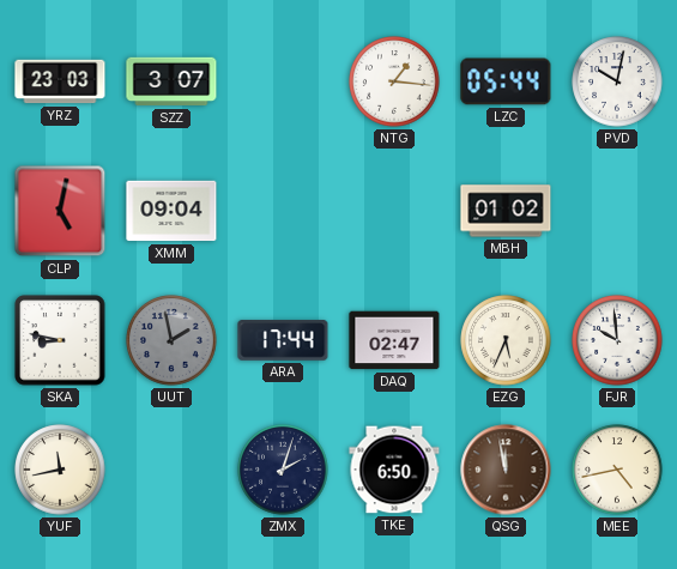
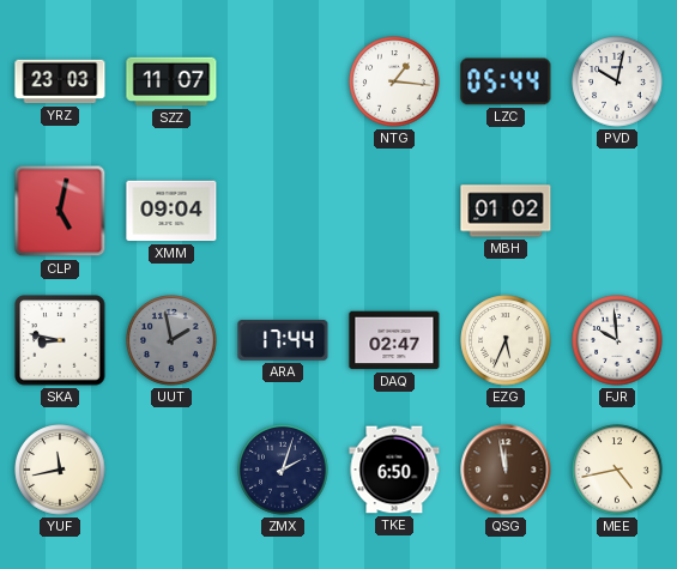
SZZ: 3:07 -> 11:07
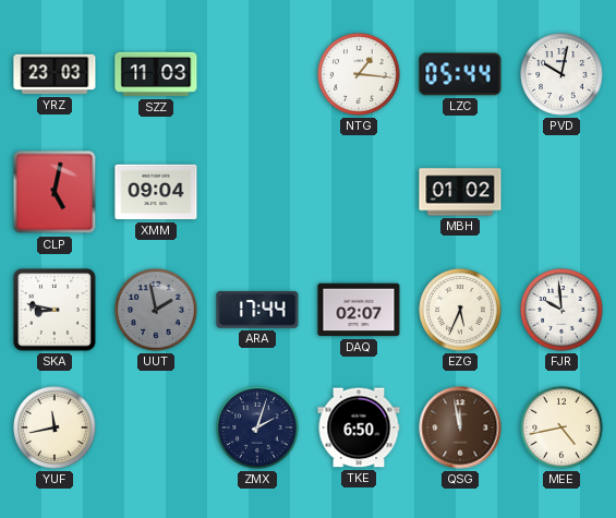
SZZ: 11:07 -> 11:03
DAQ: 02:47 -> 02:07
